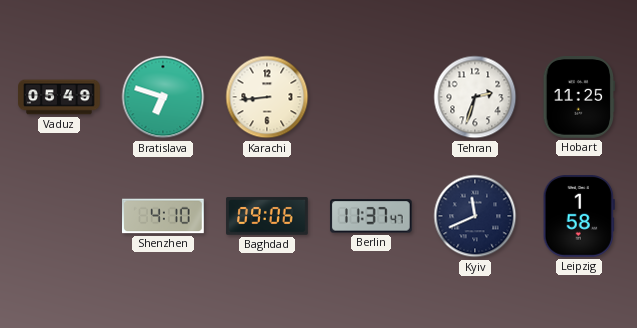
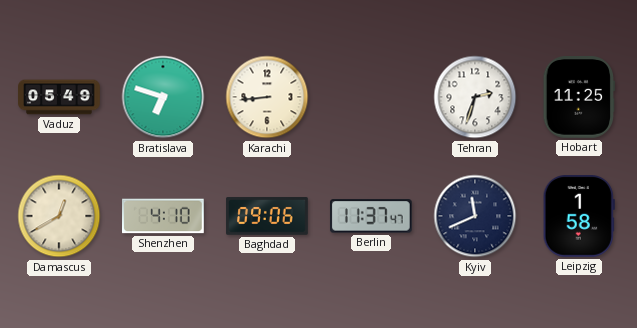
Damascus: none -> 12:40
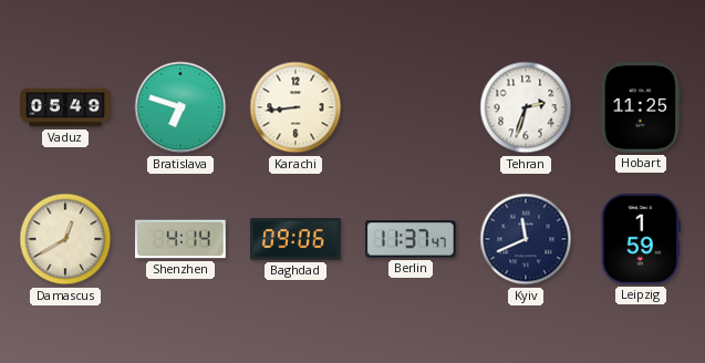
Shenzhen: 4:10 -> 4:14
Leipzig: 1:58 -> 1:59
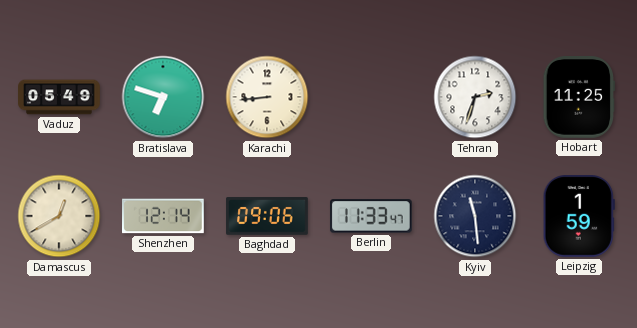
Shenzhen: 4:14 -> 12:14
Berlin: 11:37 -> 11:33
Kyiv: 11:41 -> 11:29
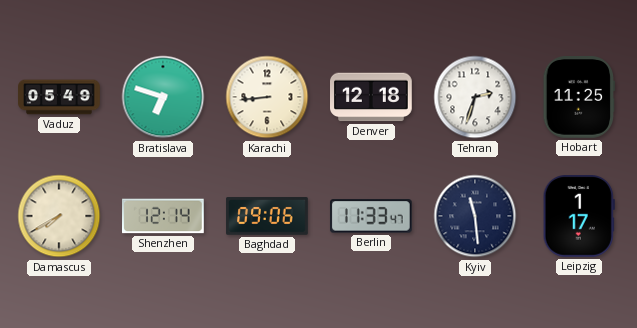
Denver: none -> 12:18
Damascus: 12:40 -> 7:40
Leipzig: 1:59 -> 1:17
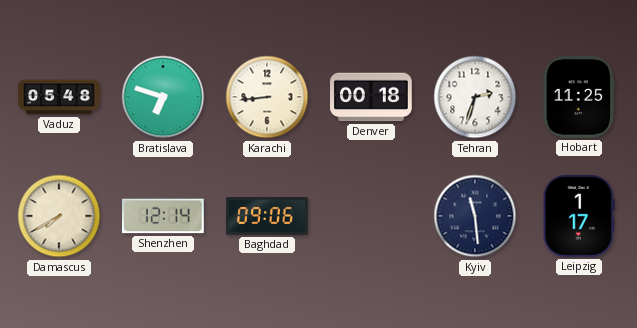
Vaduz: 05:49 -> 05:48
Denver: 12:18 -> 00:18
Berlin: 11:33 -> none
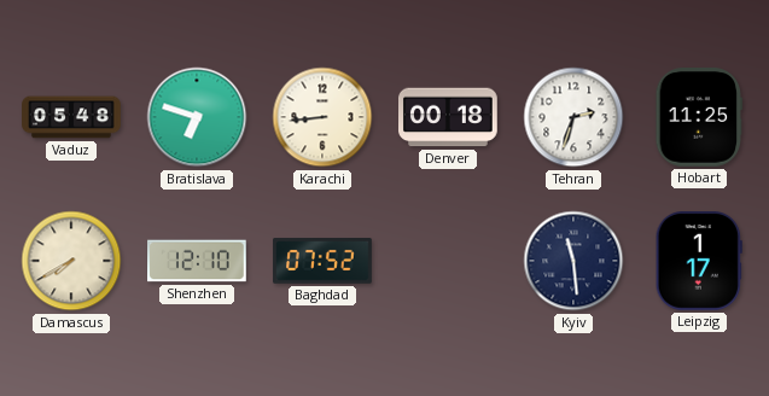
Shenzhen: 12:14 -> 12:10
Baghdad: 09:06 -> 07:52
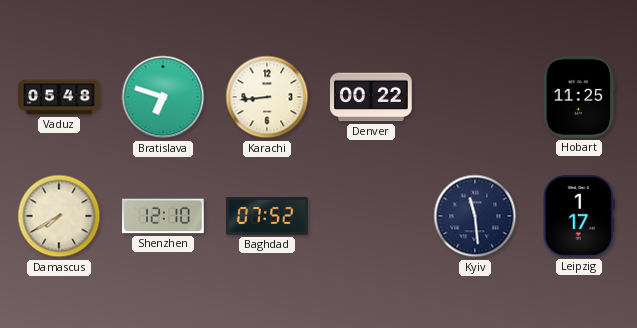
Denver: 00:18 -> 00:22
Tehran: 2:33 -> none
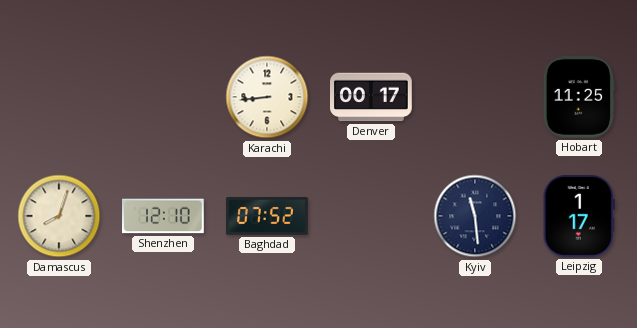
Vaduz: 05:48 -> none
Bratislava: 6:48 -> none
Denver: 00:22 -> 00:17
Damascus: 7:40 -> 8:03
